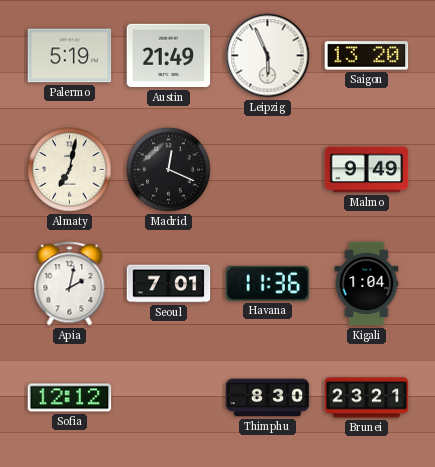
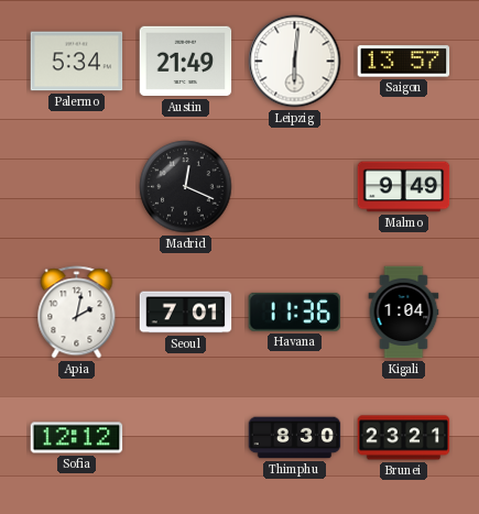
Palermo: 5:19 -> 5:34
Leipzig: 5:56 -> 6:01
Saigon: 13:20 -> 13:57
Almaty: 7:02 -> none
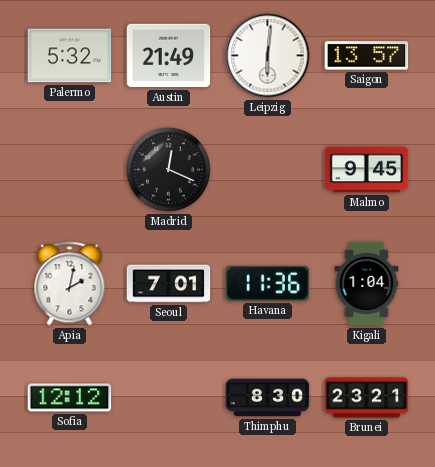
Palermo: 5:34 -> 5:32
Malmo: 9:49 -> 9:45
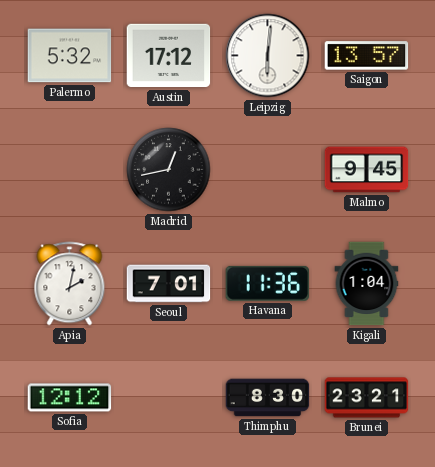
Austin: 21:49 -> 17:12
Madrid: 12:19 -> 12:43
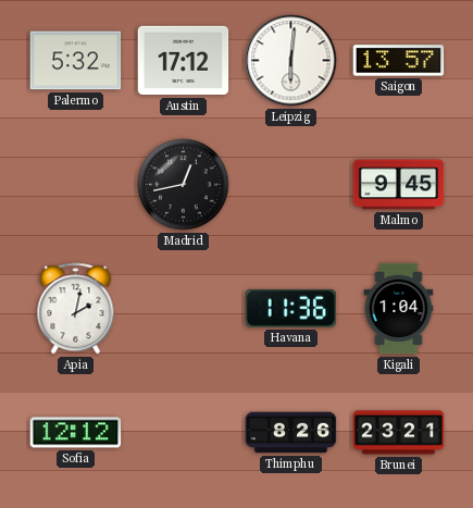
Seoul: 7:01 -> none
Thimphu: 8:30 -> 8:26
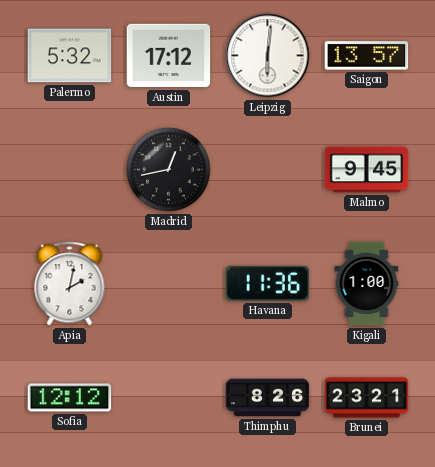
Kigali: 1:04 -> 1:00
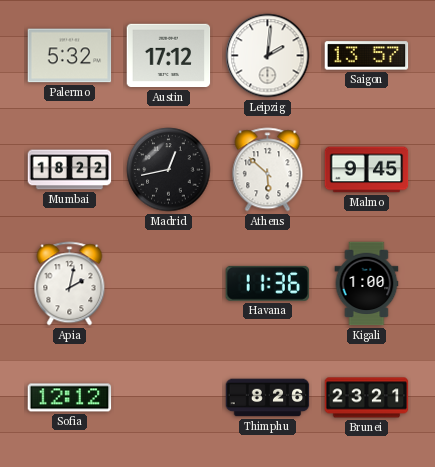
Leipzig: 6:01 -> 2:01
Mumbai: none -> 18:22
Athens: none -> 5:52
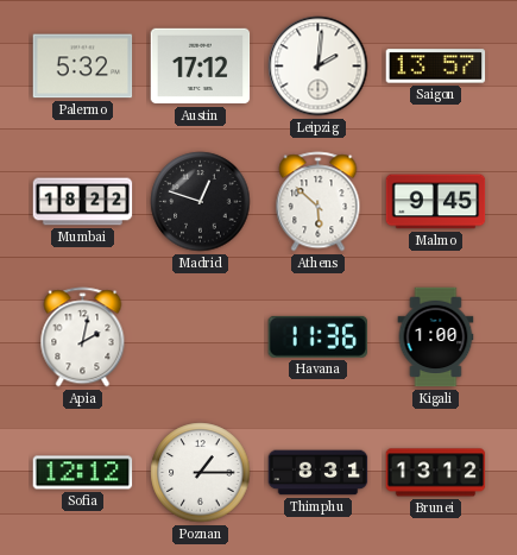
Madrid: 12:43 -> 12:48
Poznan: none -> 1:15
Thimphu: 8:26 -> 8:31
Brunei: 23:21 -> 13:12
